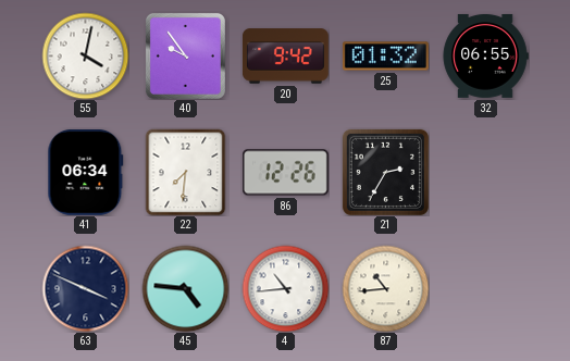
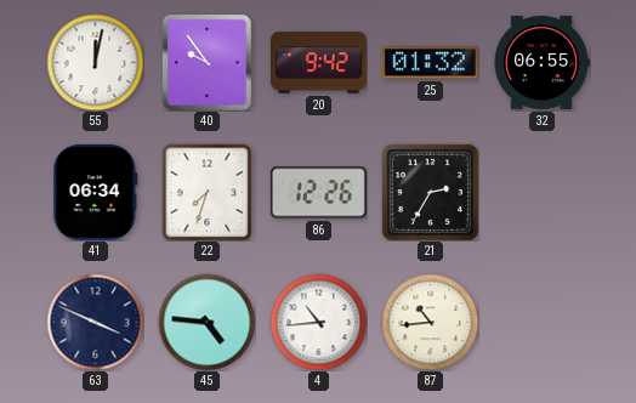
55: 4:02 -> 12:02
22: 7:31 -> 7:33
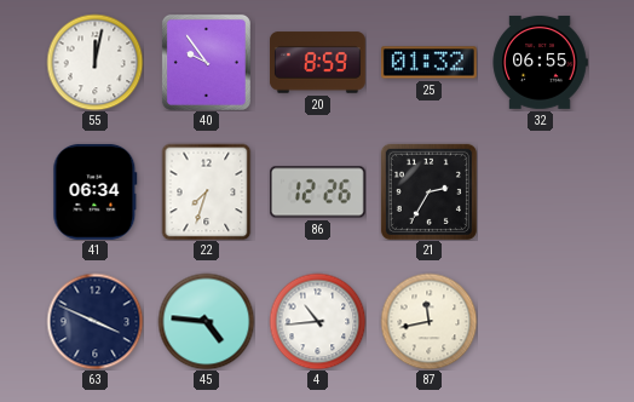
20: 9:42 -> 8:59
87: 10:44 -> 11:43
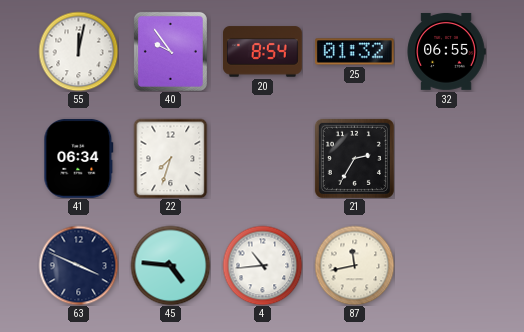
20: 8:59 -> 8:54
86: 12:26 -> none
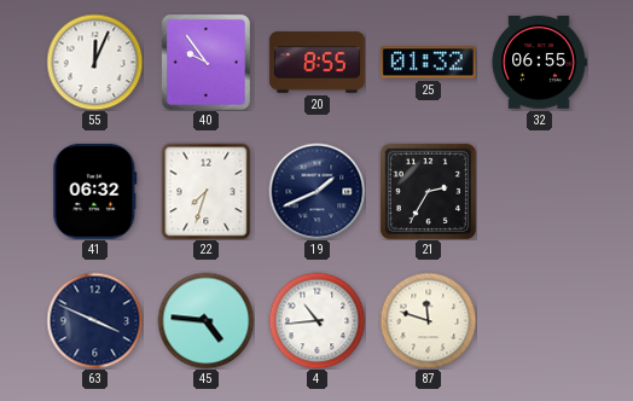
55: 12:02 -> 12:04
20: 8:54 -> 8:55
41: 06:34 -> 06:32
19: none -> 1:41
87: 11:43 -> 11:48
